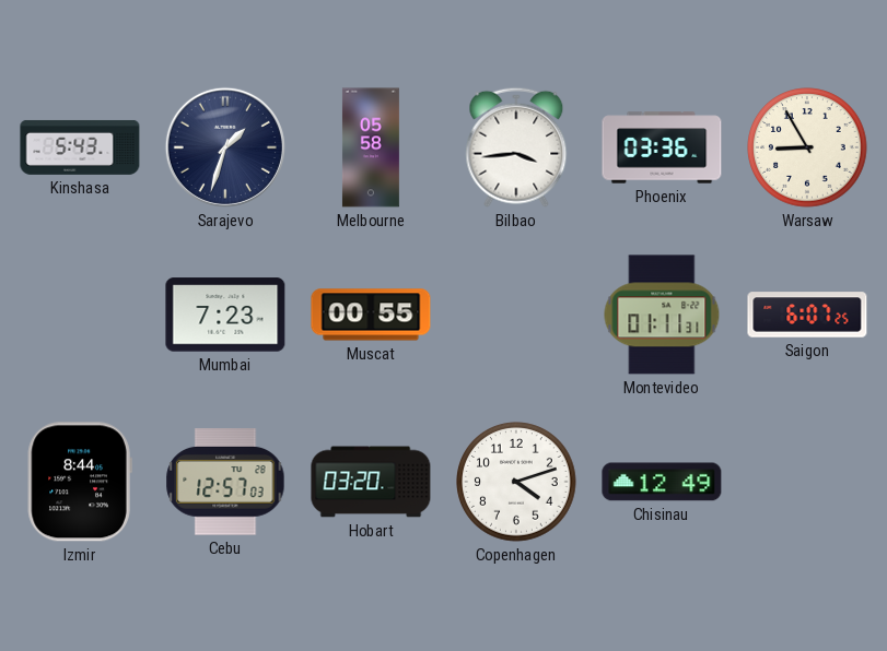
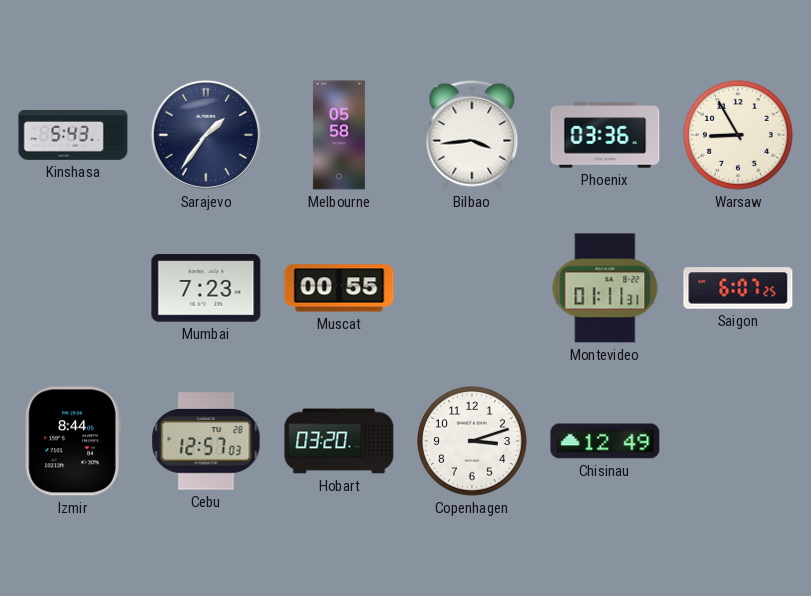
Sarajevo: 1:33 -> 1:36
Copenhagen: 4:12 -> 3:12
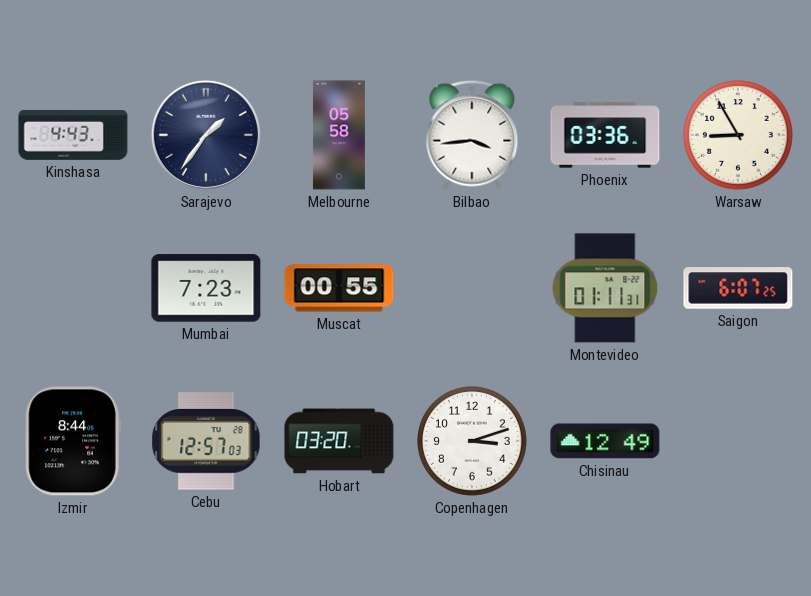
Kinshasa: 5:43 -> 4:43
